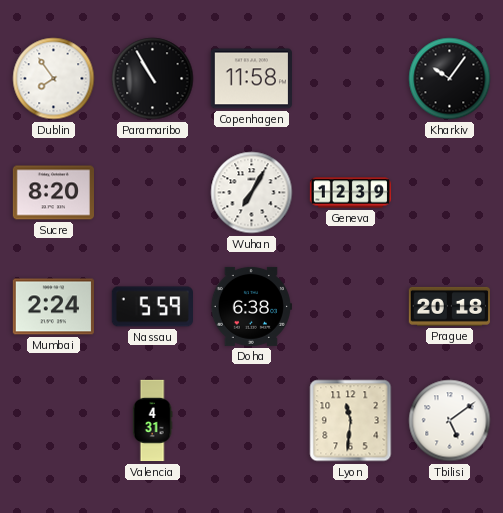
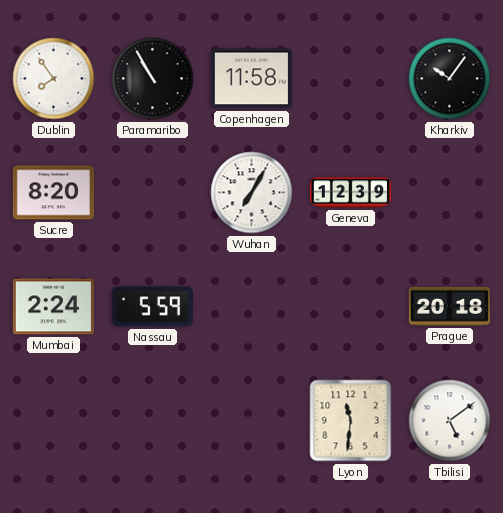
Doha: 6:38 -> none
Valencia: 4:31 -> none
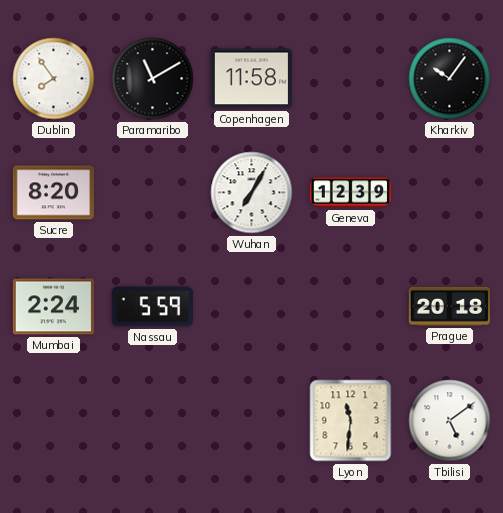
Paramaribo: 10:55 -> 11:10
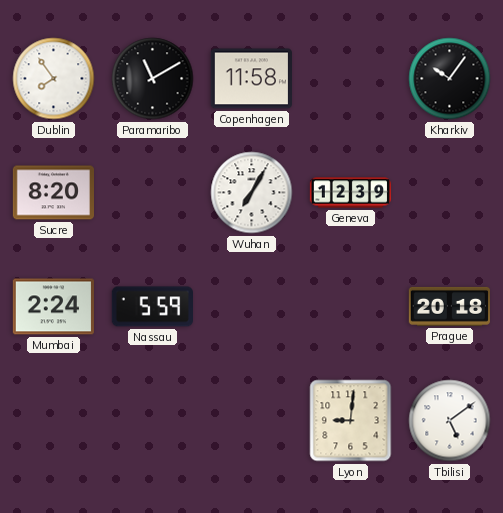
Lyon: 11:31 -> 9:01
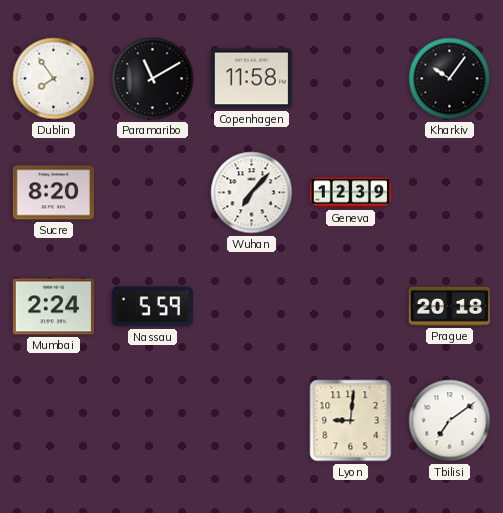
Wuhan: 7:05 -> 7:07
Tbilisi: 5:09 -> 7:09
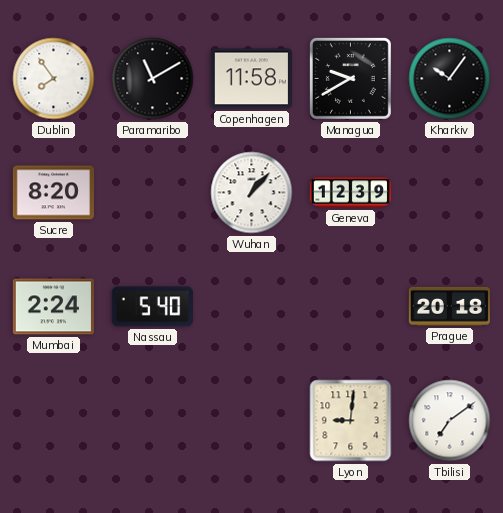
Managua: none -> 9:40
Wuhan: 7:07 -> 1:07
Nassau: 5:59 -> 5:40
